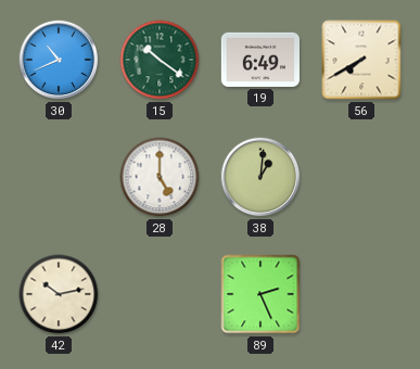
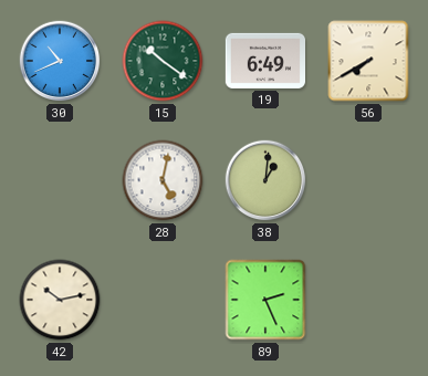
28: 5:00 -> 5:02
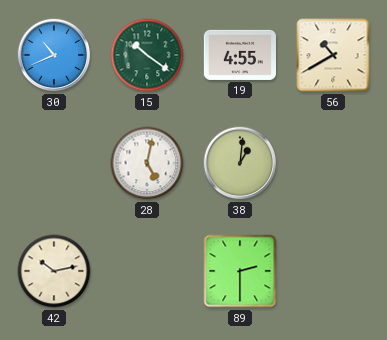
19: 6:49 -> 4:55
56: 7:40 -> 10:40
89: 2:26 -> 2:30
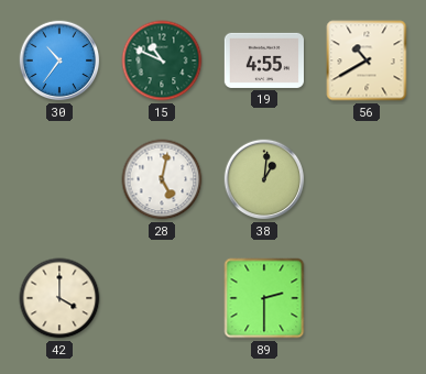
30: 10:41 -> 10:36
15: 10:21 -> 10:49
42: 10:13 -> 4:00
